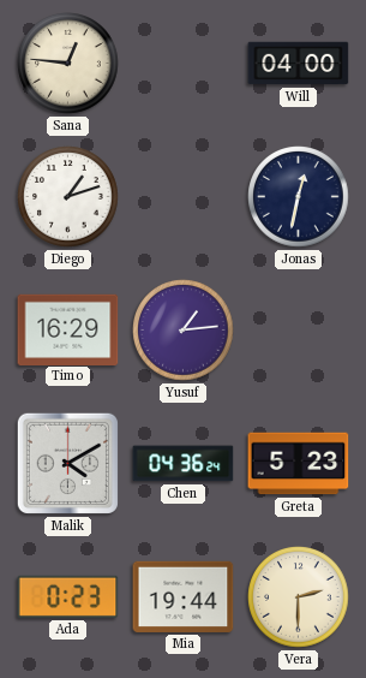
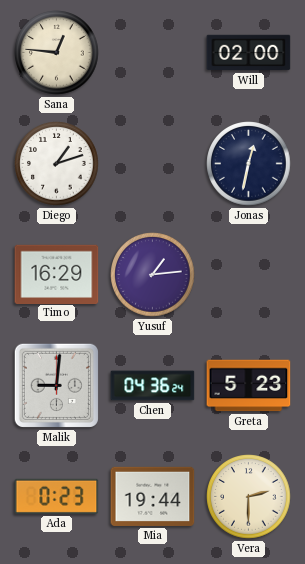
Will: 04:00 -> 02:00
Malik: 4:10 -> 9:01
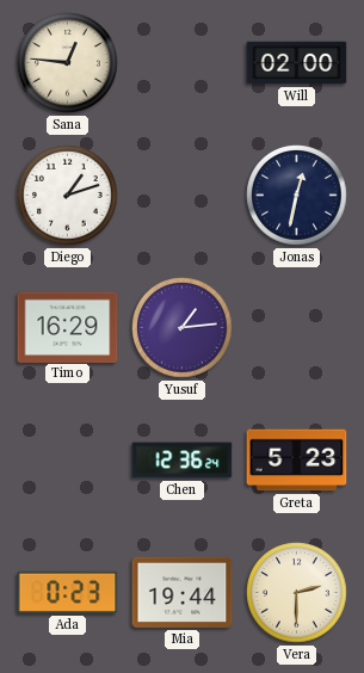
Malik: 9:01 -> none
Chen: 04:36 -> 12:36
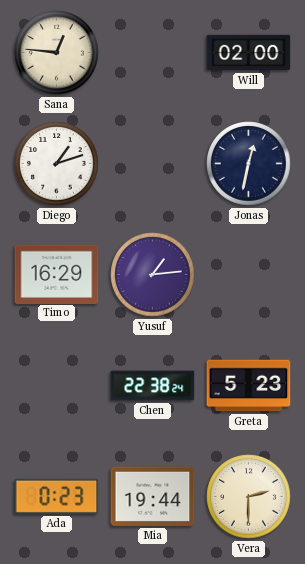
Chen: 12:36 -> 22:38
